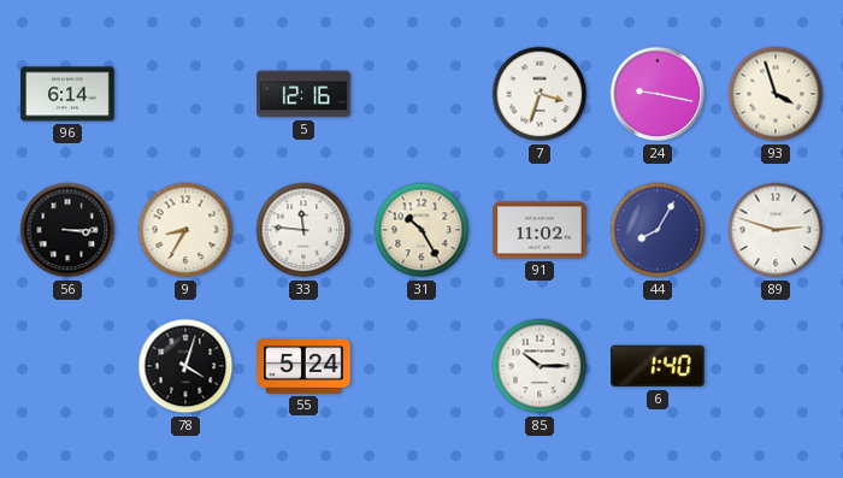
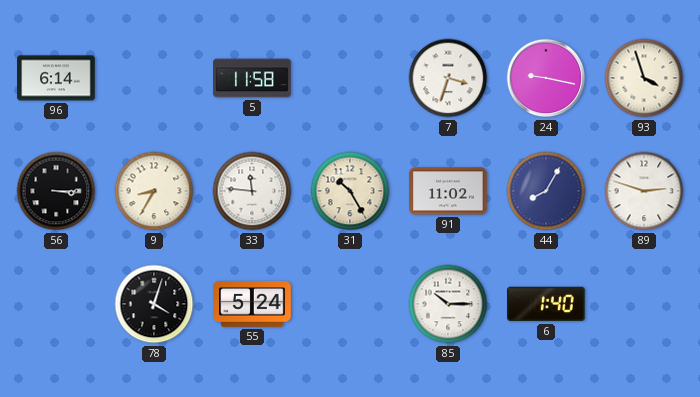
5: 12:16 -> 11:58
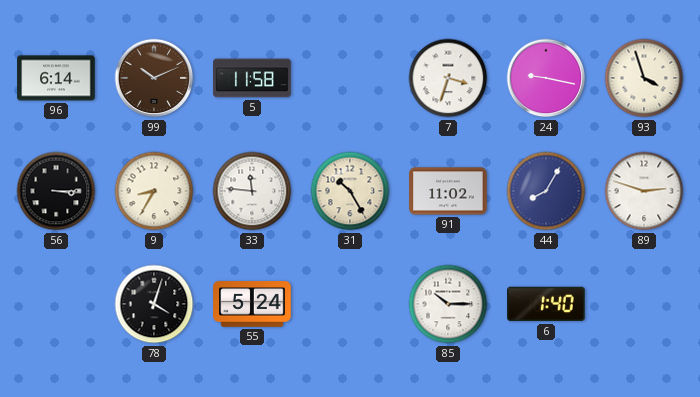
99: none -> 10:11
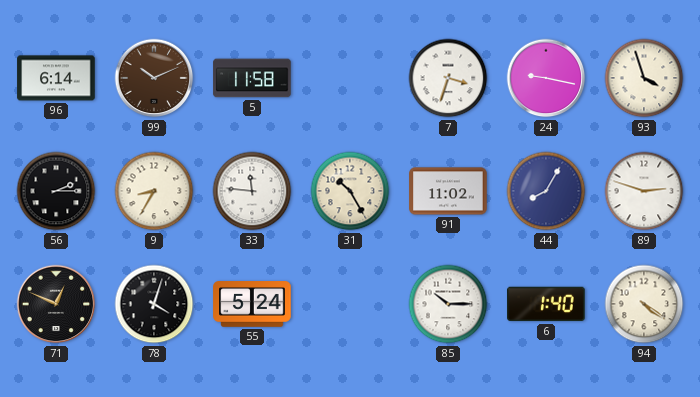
56: 3:15 -> 2:15
71: none -> 12:49
94: none -> 4:21
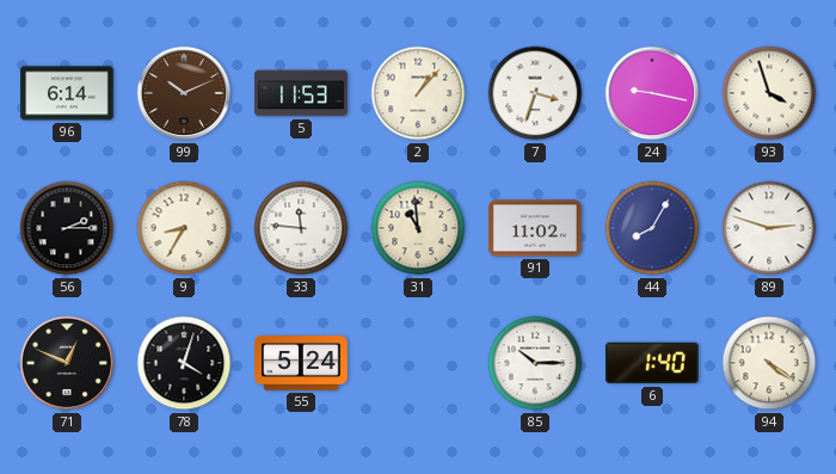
5: 11:58 -> 11:53
2: none -> 1:07
31: 10:25 -> 10:59
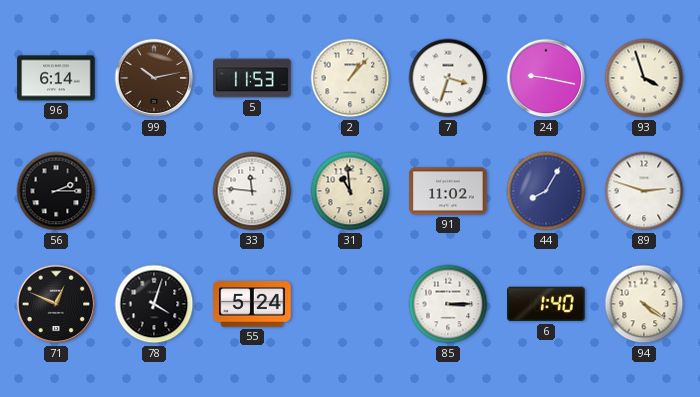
99: 10:11 -> 10:13
9: 8:35 -> none
85: 10:15 -> 3:15
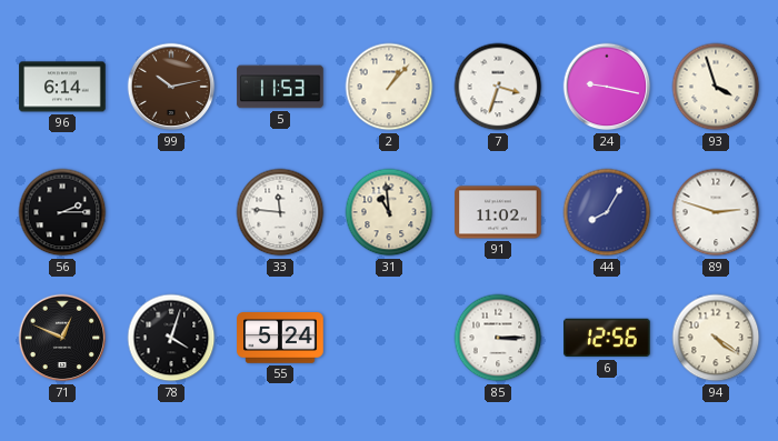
6: 1:40 -> 12:56
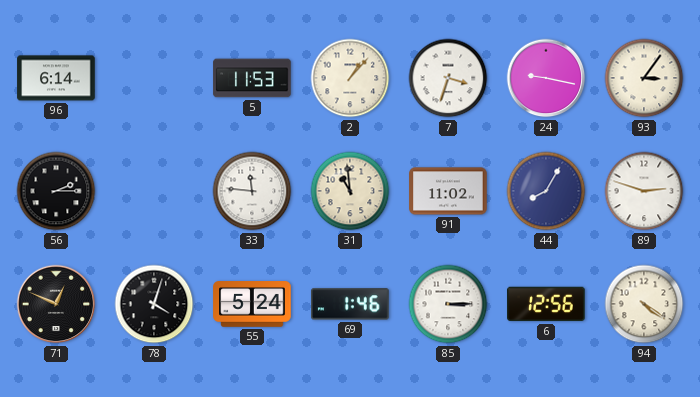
99: 10:13 -> none
93: 3:57 -> 3:06
69: none -> 1:46
